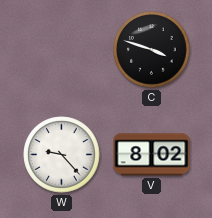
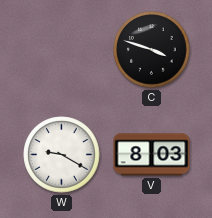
W: 9:23 -> 9:20
V: 8:02 -> 8:03
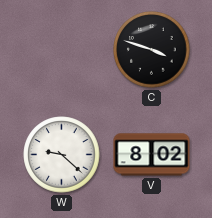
W: 9:20 -> 9:22
V: 8:03 -> 8:02
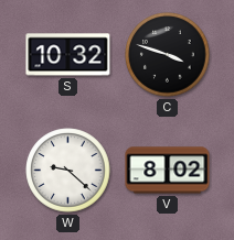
S: none -> 10:32
